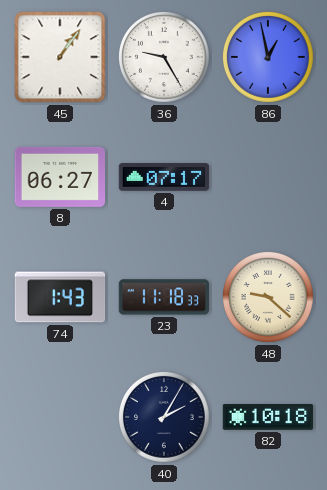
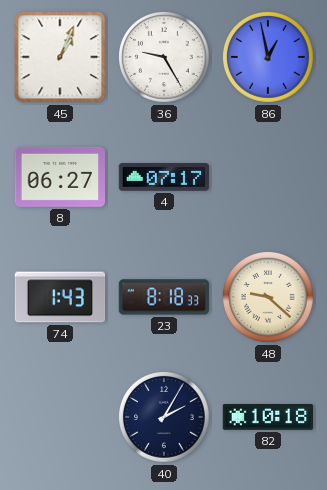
45: 1:06 -> 1:04
23: 11:18 -> 8:18
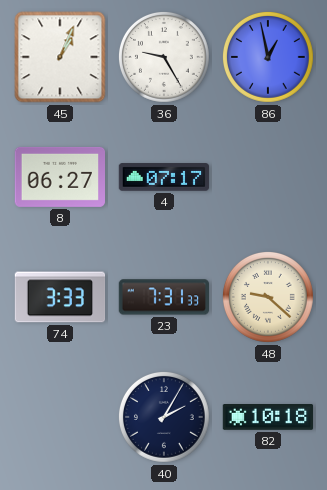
74: 1:43 -> 3:33
23: 8:18 -> 7:31
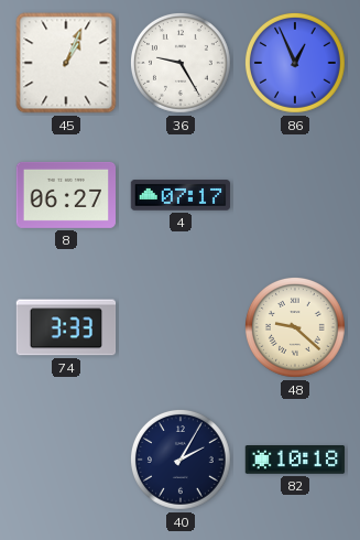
86: 12:58 -> 12:56
23: 7:31 -> none
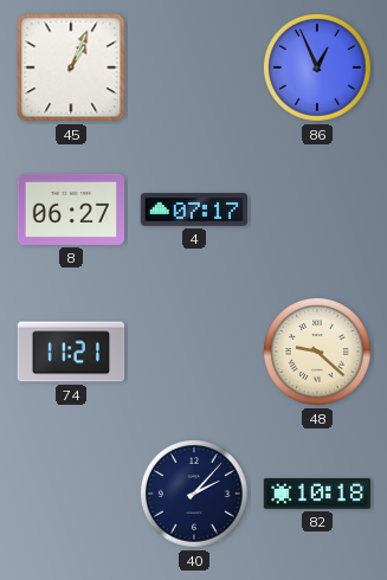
36: 9:25 -> none
74: 3:33 -> 11:21
40: 2:05 -> 2:07
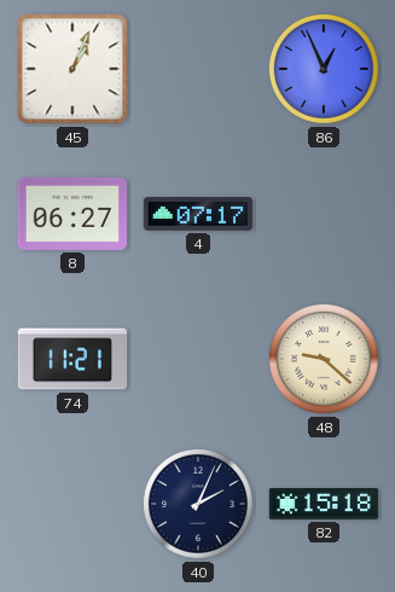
40: 2:07 -> 2:04
82: 10:18 -> 15:18
